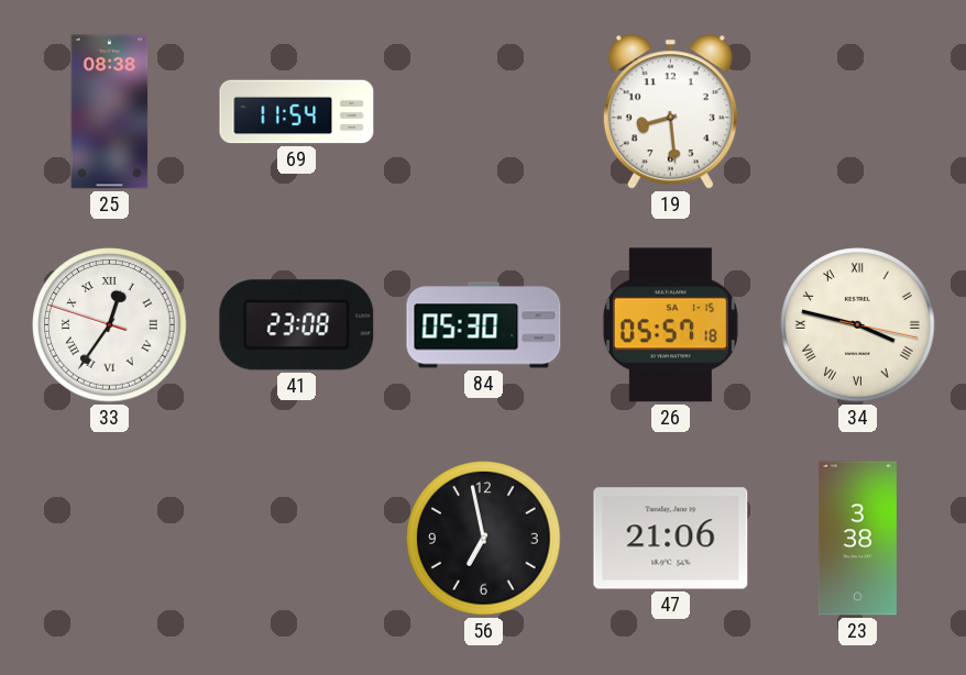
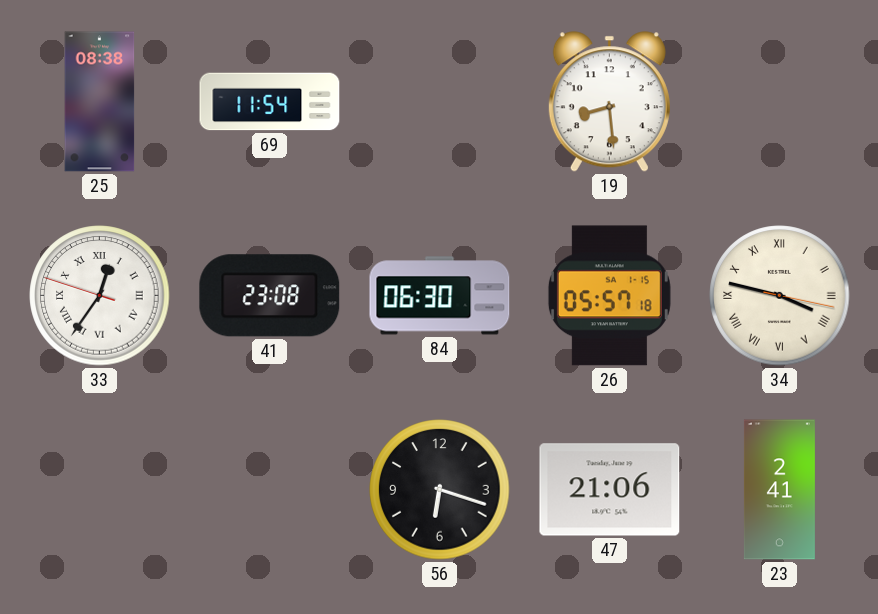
84: 05:30 -> 06:30
56: 6:58 -> 6:18
23: 3:38 -> 2:41
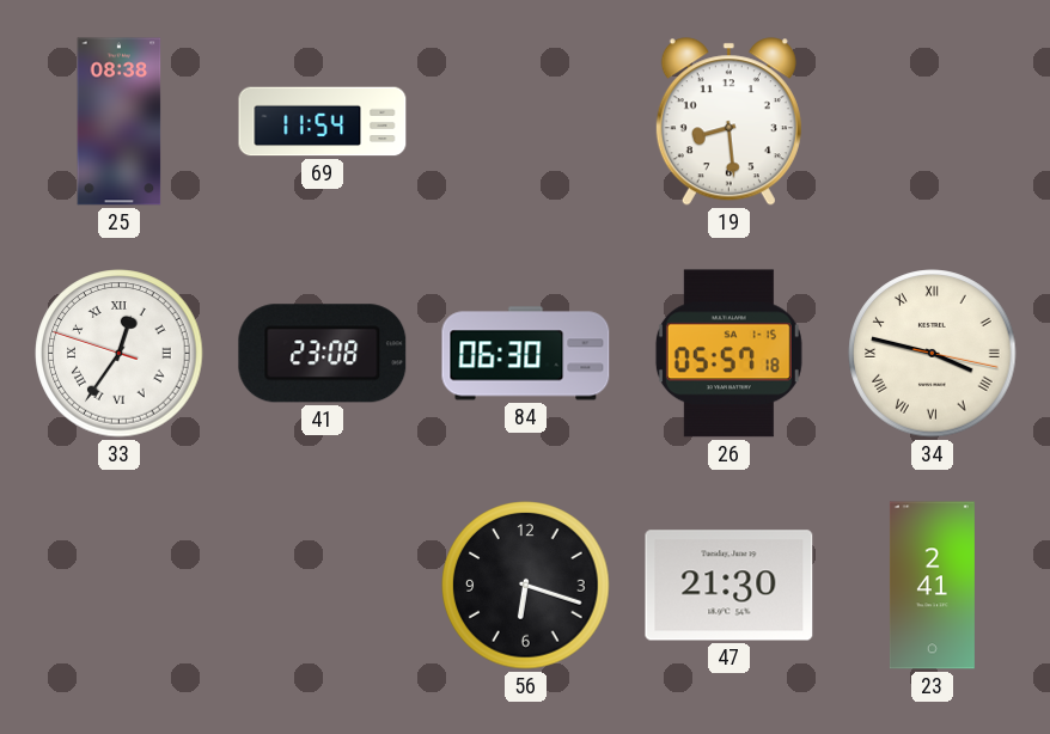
47: 21:06 -> 21:30
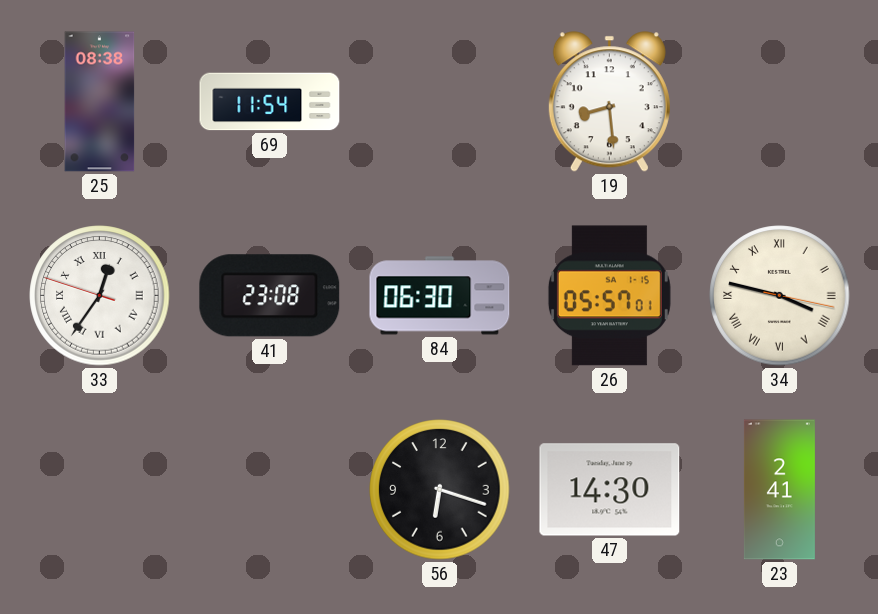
26: 05:57:18 -> 05:57:01
47: 21:30 -> 14:30
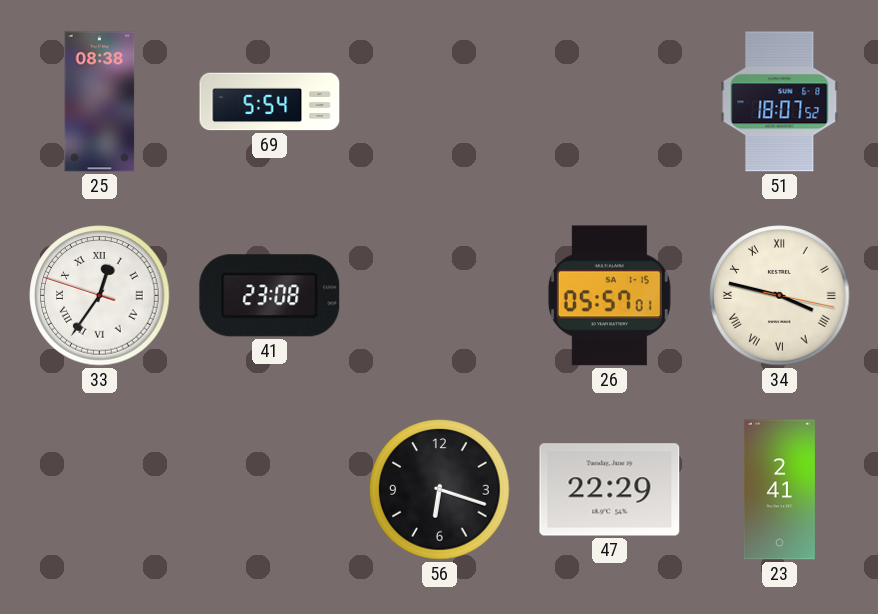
69: 11:54 -> 5:54
19: 8:29 -> none
51: none -> 18:07
84: 06:30 -> none
47: 14:30 -> 22:29
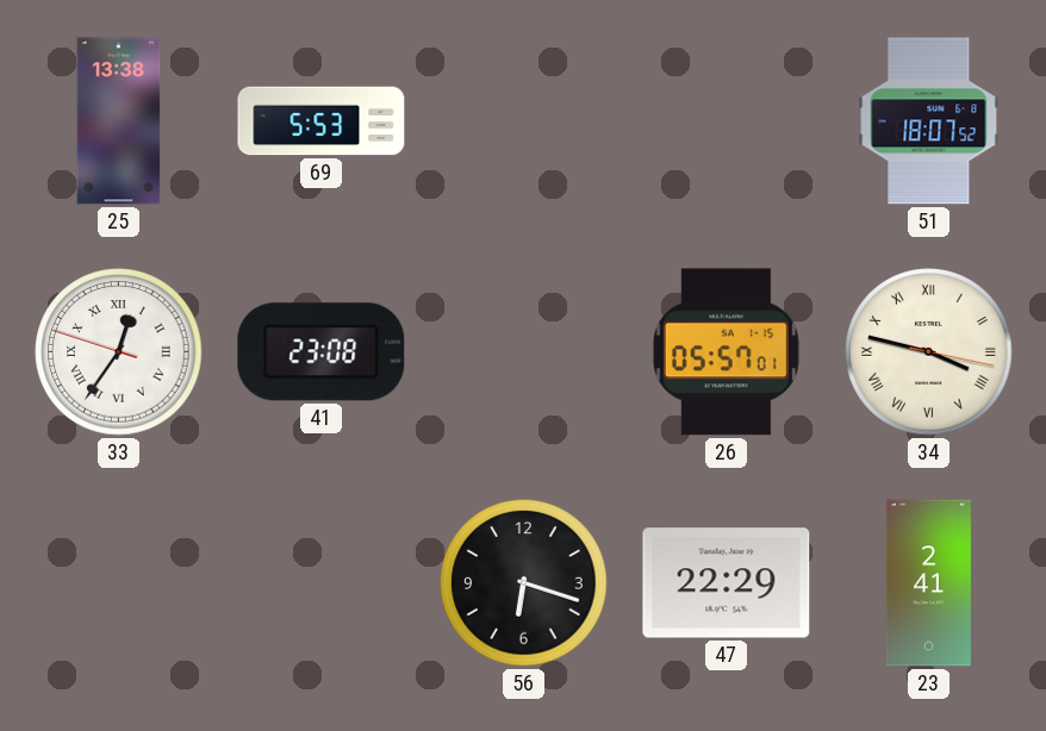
25: 08:38 -> 13:38
69: 5:54 -> 5:53
